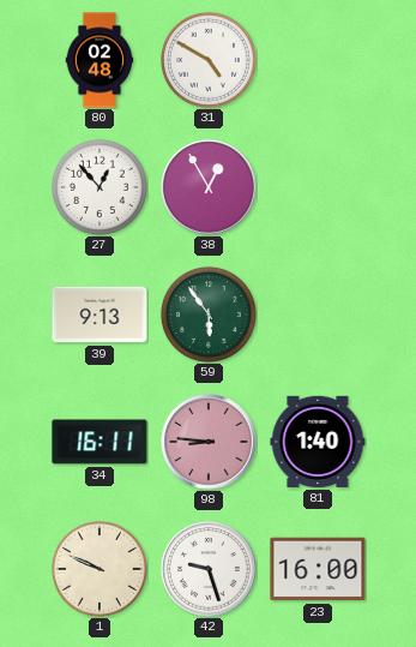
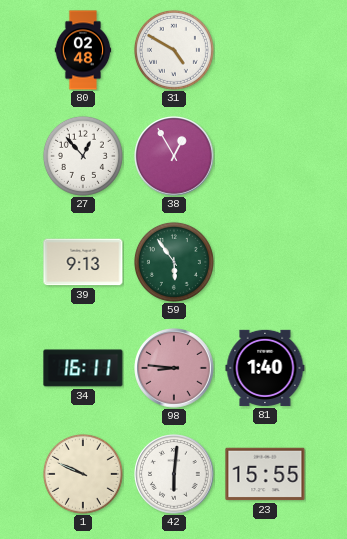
42: 9:27 -> 6:01
23: 16:00 -> 15:55
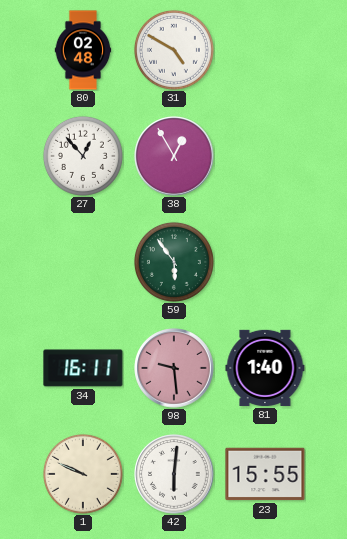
39: 9:13 -> none
98: 8:46 -> 9:29
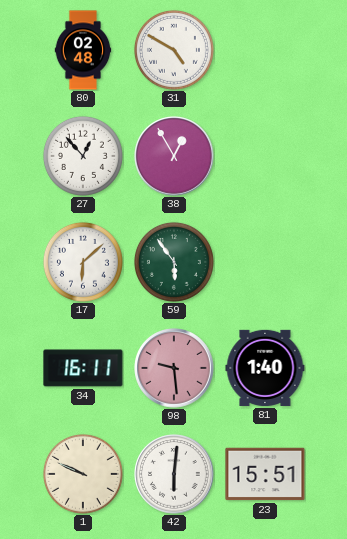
17: none -> 6:08
23: 15:55 -> 15:51
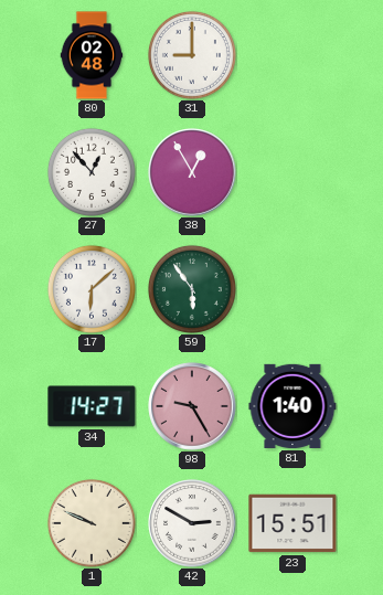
31: 4:50 -> 9:00
34: 16:11 -> 14:27
98: 9:29 -> 9:25
42: 6:01 -> 2:50
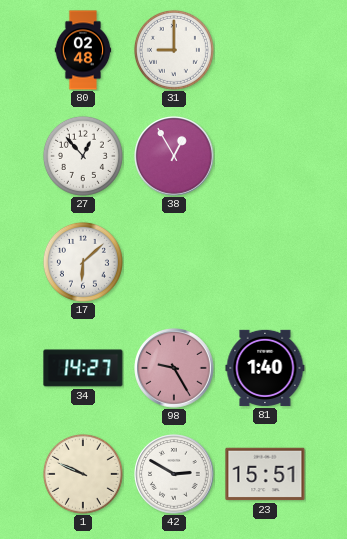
59: 5:54 -> none
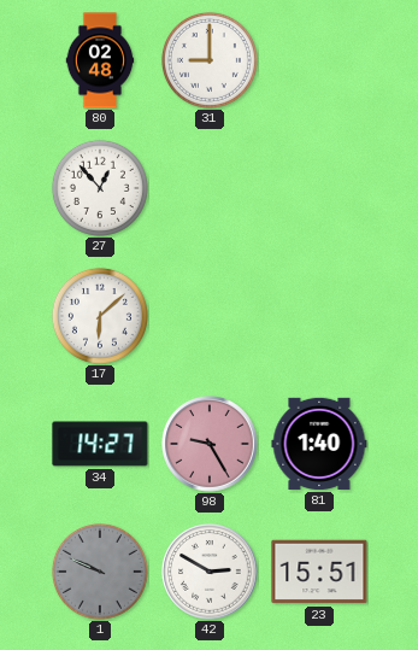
38: 12:55 -> none
1 dial: cream -> grey
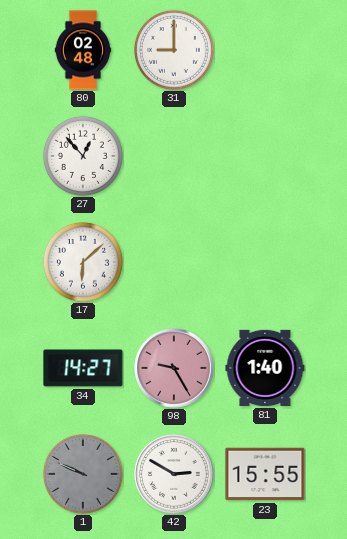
23: 15:51 -> 15:55
